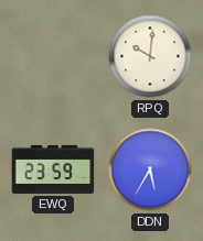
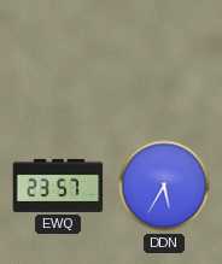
RPQ: 10:01 -> none
EWQ: 23:59 -> 23:57
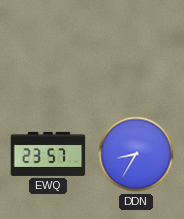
DDN: 5:35 -> 8:35
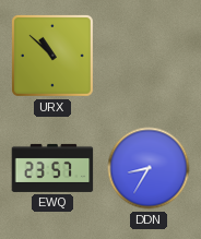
URX: none -> 10:52
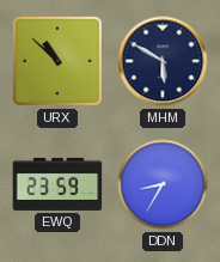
MHM: none -> 5:50
EWQ: 23:57 -> 23:59
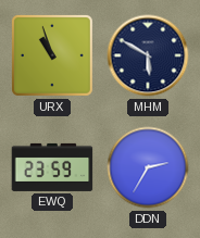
URX: 10:52 -> 10:57
DDN: 8:35 -> 2:35
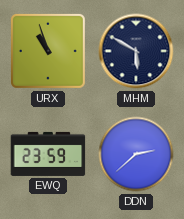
DDN: 2:35 -> 2:38
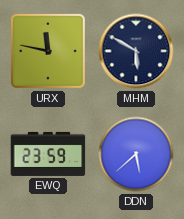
URX: 10:57 -> 11:47
DDN: 2:38 -> 5:38
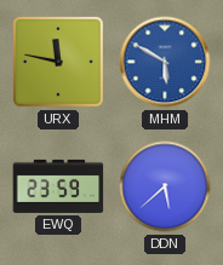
MHM dial: navy -> blue
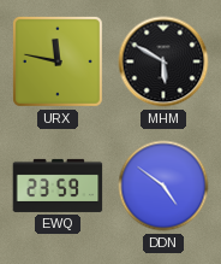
MHM dial: blue -> black
DDN: 5:38 -> 4:51
